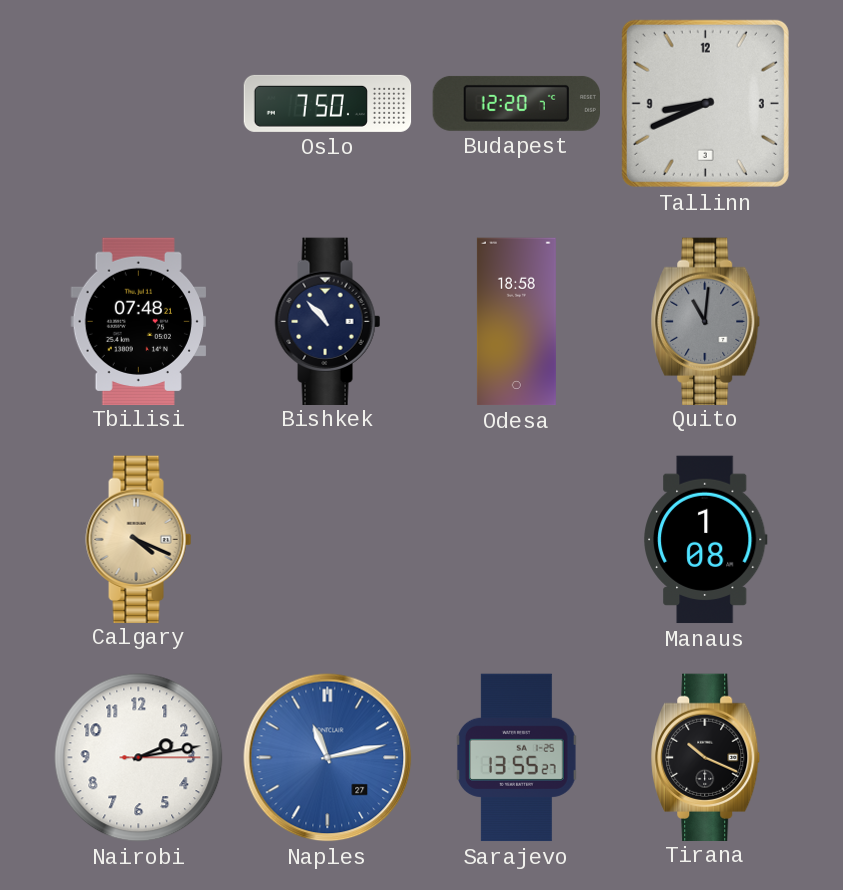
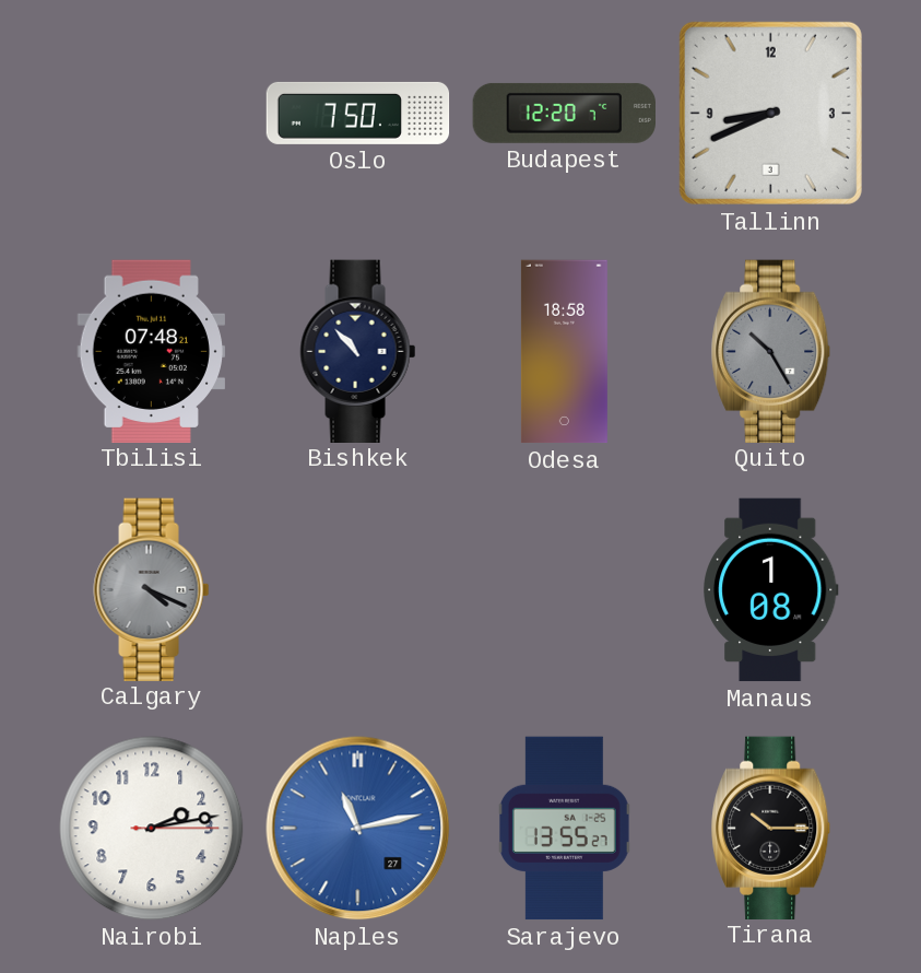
Quito: 11:01 -> 10:25
Calgary dial: champagne -> grey
Tirana: 10:19 -> 10:15
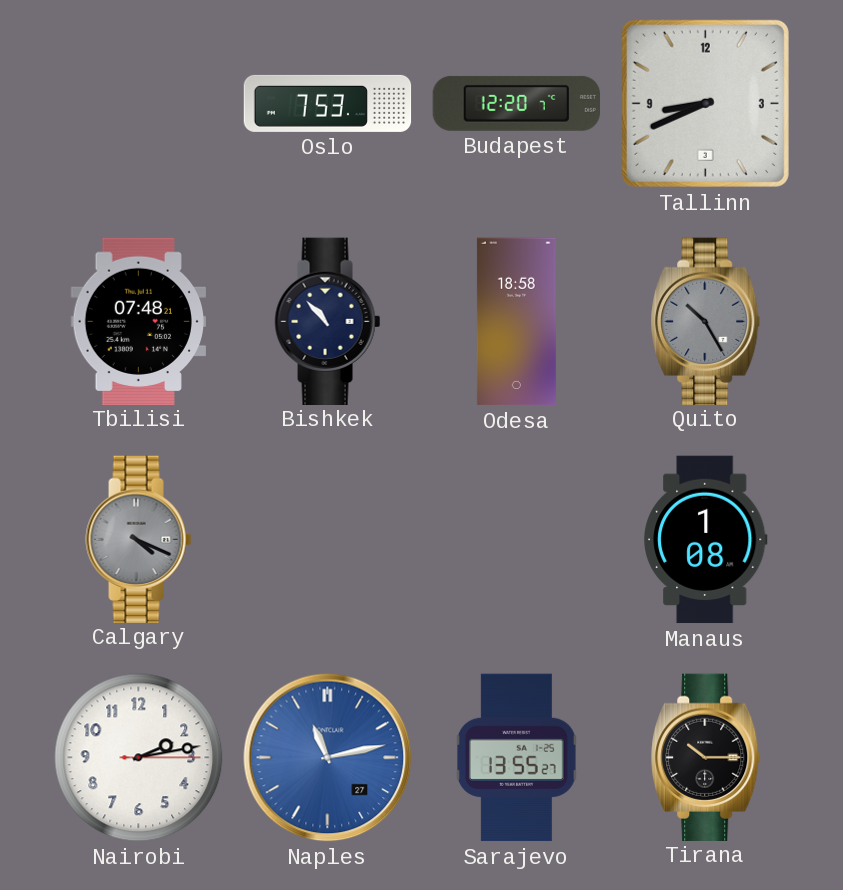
Oslo: 7:50 -> 7:53
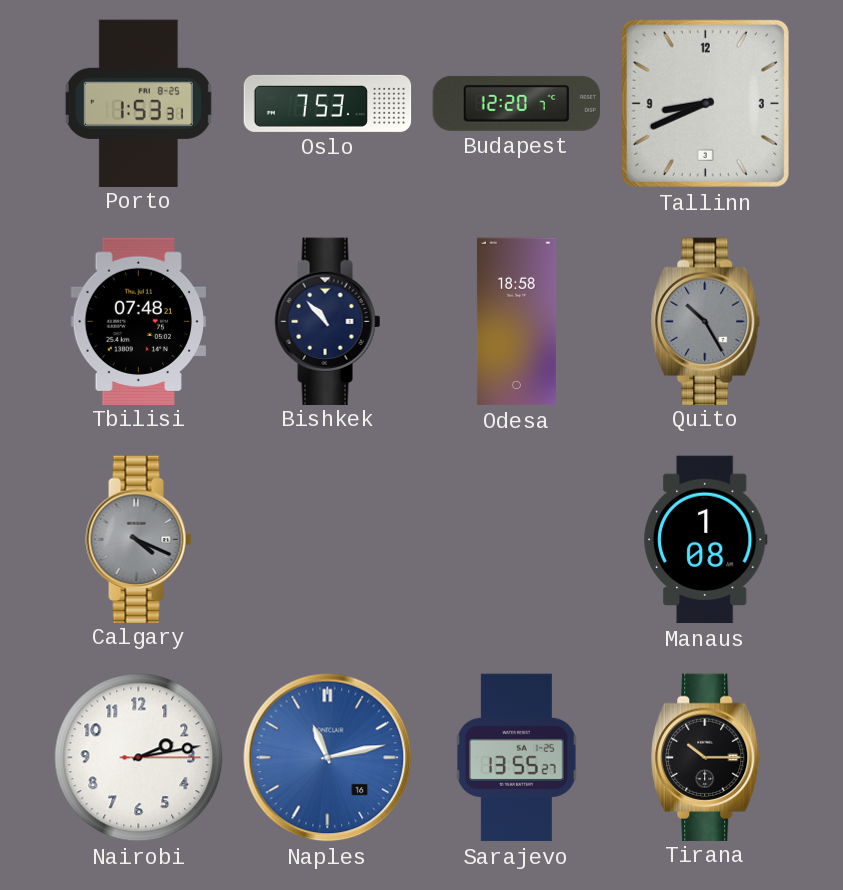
Porto: none -> 1:53
Naples date: 27 -> 16
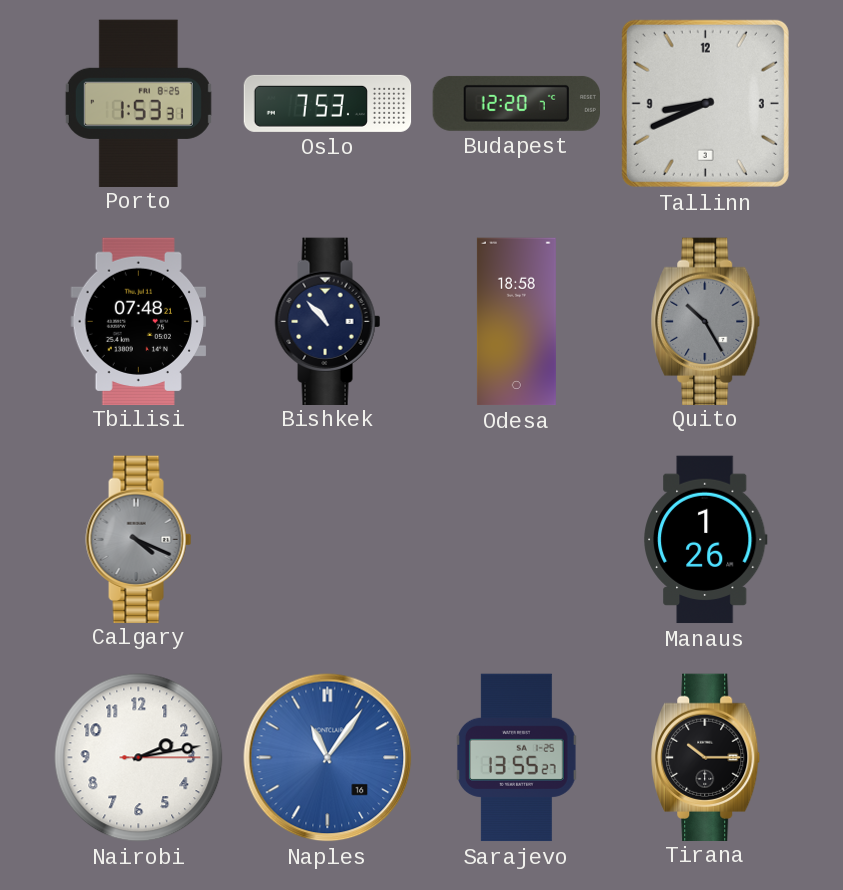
Manaus: 1:08 -> 1:26
Naples: 11:13 -> 11:06
